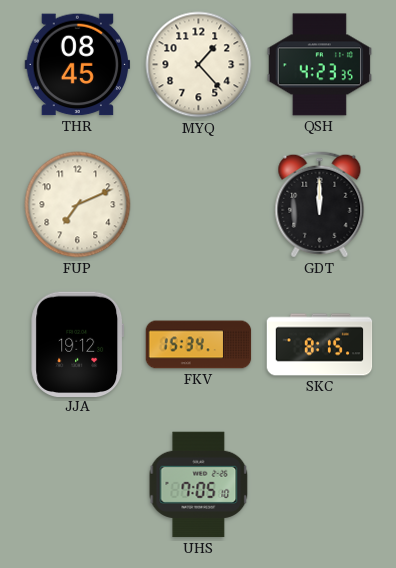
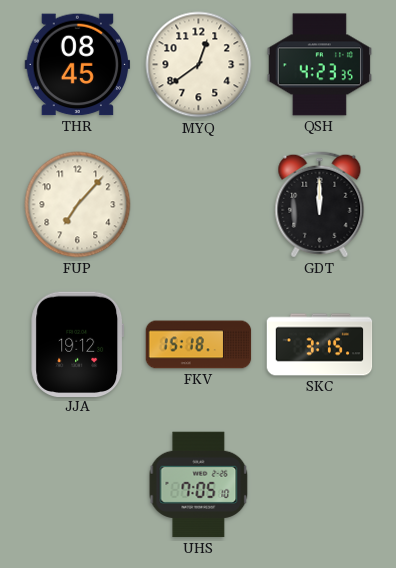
MYQ: 1:23 -> 12:39
FUP: 7:11 -> 7:07
FKV: 15:34 -> 15:18
SKC: 8:15 -> 3:15
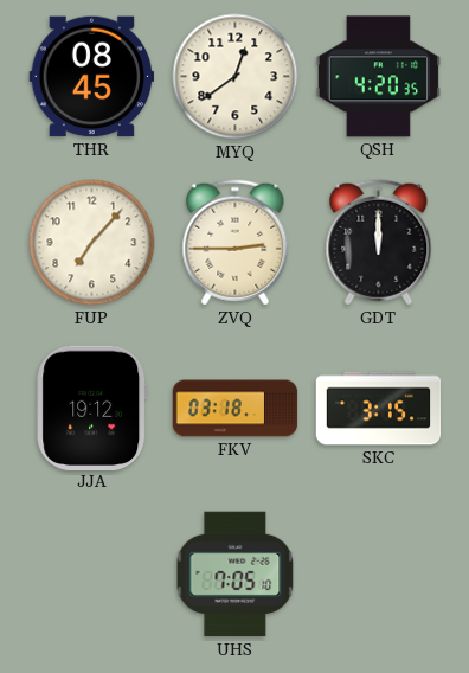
QSH: 4:23 -> 4:20
ZVQ: none -> 2:45
FKV: 15:18 -> 03:18
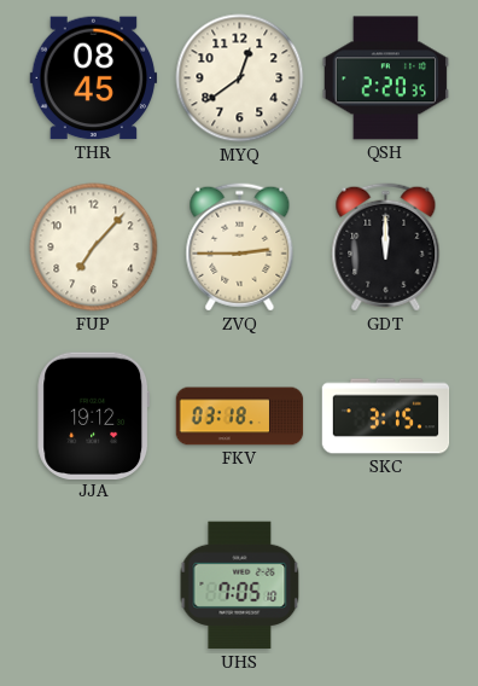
QSH: 4:20 -> 2:20
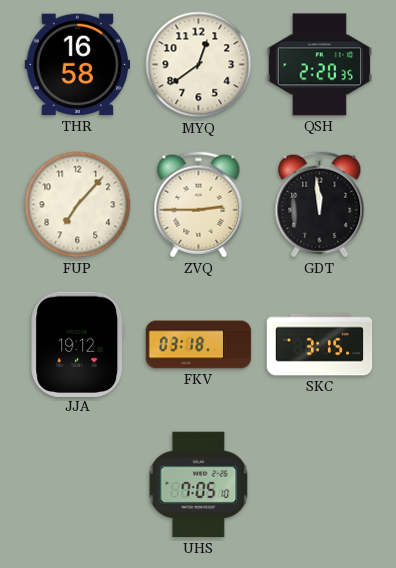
THR: 08:45 -> 16:58
GDT: 12:00 -> 11:59
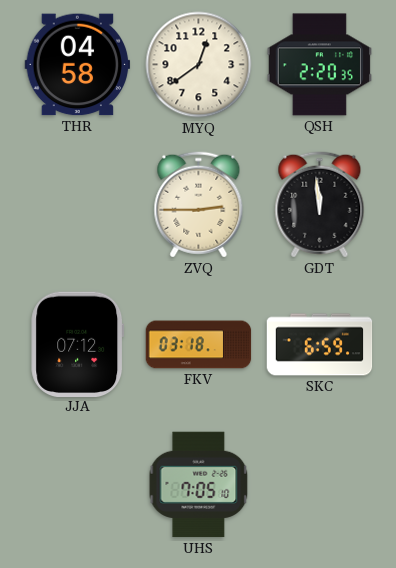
THR: 16:58 -> 04:58
FUP: 7:07 -> none
JJA: 19:12 -> 07:12
SKC: 3:15 -> 6:59
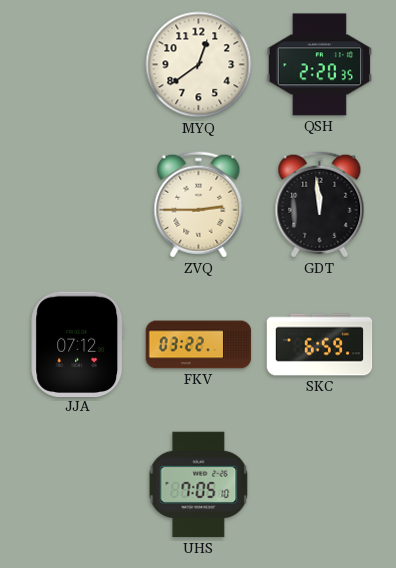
THR: 04:58 -> none
FKV: 03:18 -> 03:22
